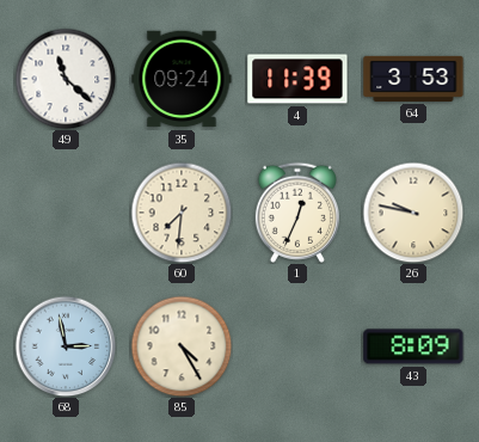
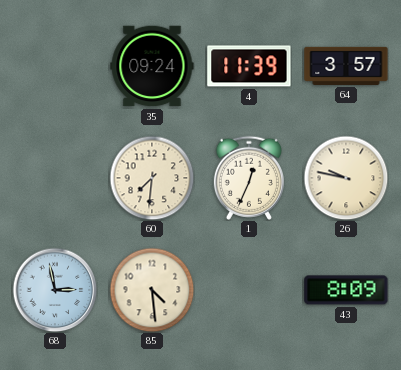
49: 11:22 -> none
64: 3:53 -> 3:57
85: 4:25 -> 4:29
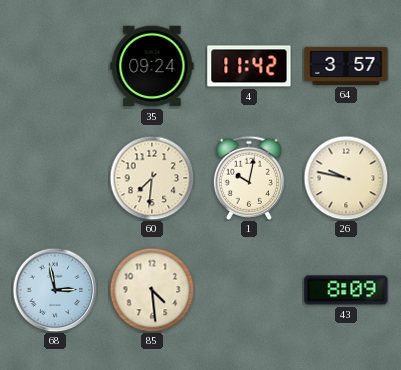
4: 11:39 -> 11:42
1: 12:34 -> 10:02
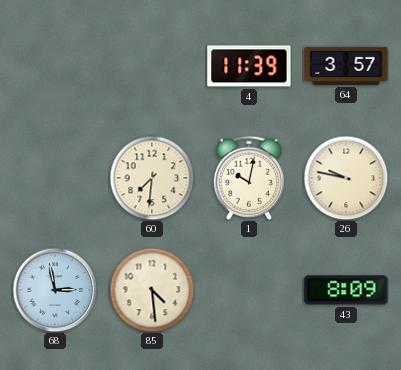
35: 09:24 -> none
4: 11:42 -> 11:39
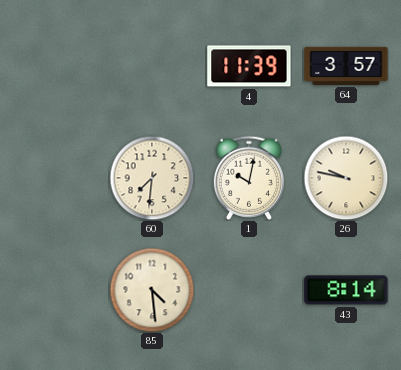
68: 2:58 -> none
43: 8:09 -> 8:14
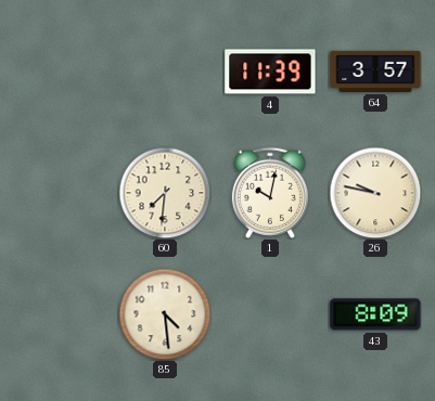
43: 8:14 -> 8:09
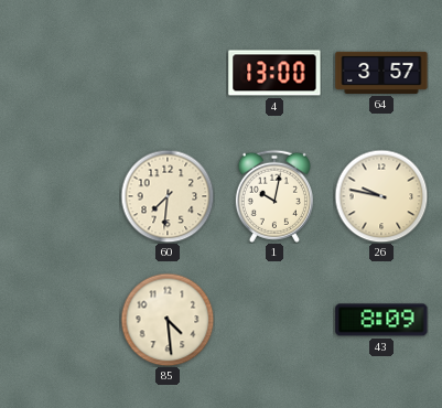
4: 11:39 -> 13:00
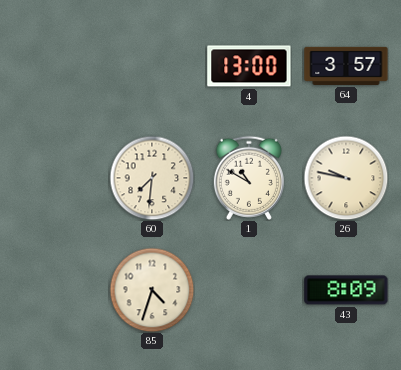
1: 10:02 -> 10:50
85: 4:29 -> 4:33
